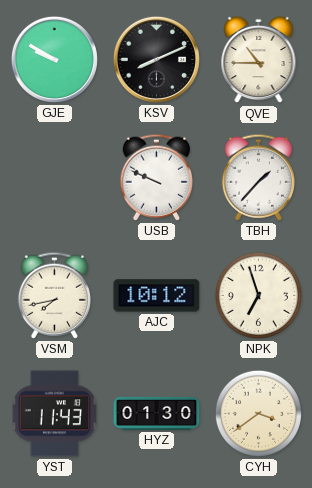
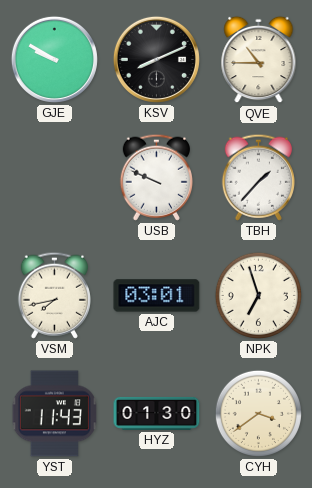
AJC: 10:12 -> 03:01
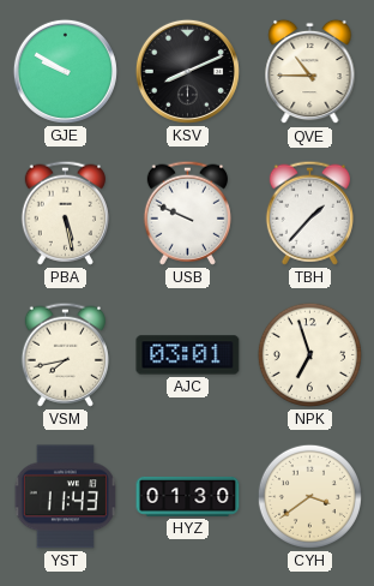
PBA: none -> 5:28
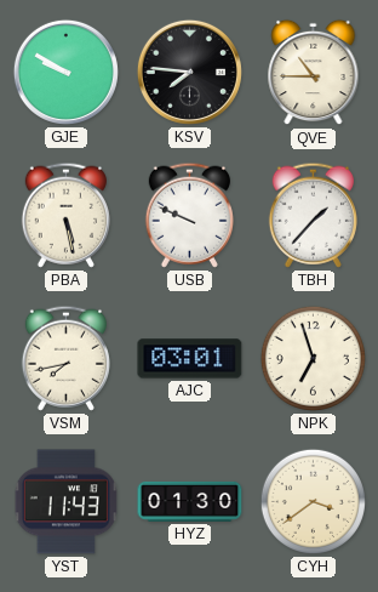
KSV: 8:11 -> 7:46
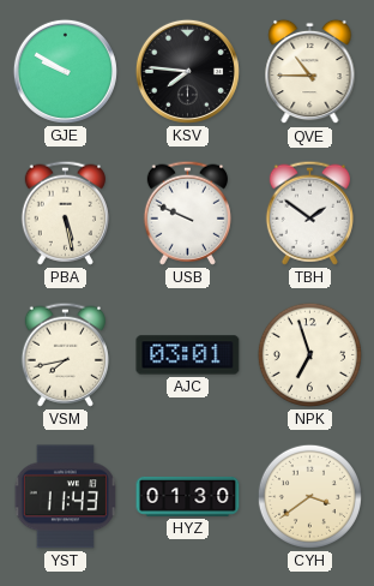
TBH: 1:37 -> 1:51
